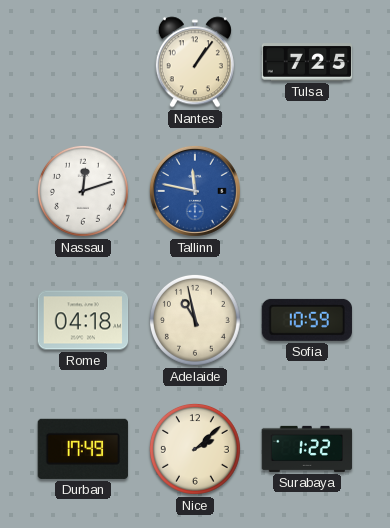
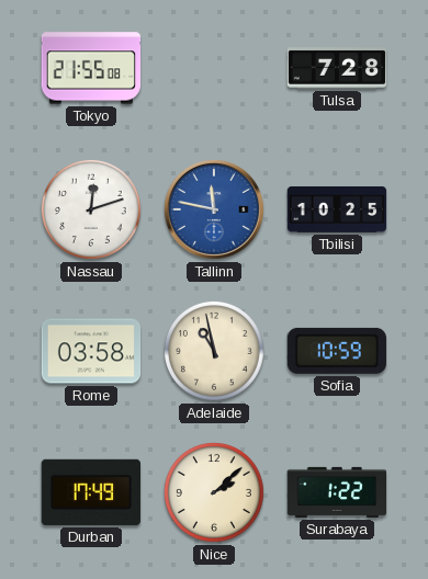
Tokyo: none -> 21:55
Nantes: 1:06 -> none
Tulsa: 7:25 -> 7:28
Tbilisi: none -> 10:25
Rome: 04:18 -> 03:58
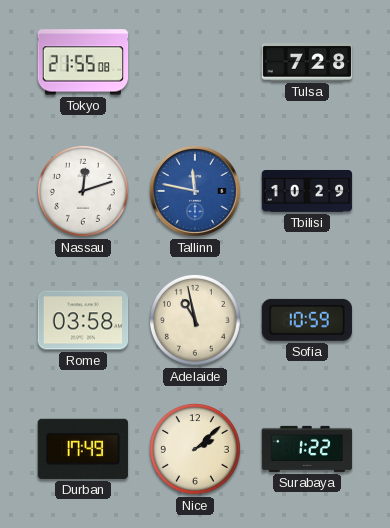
Tbilisi: 10:25 -> 10:29
